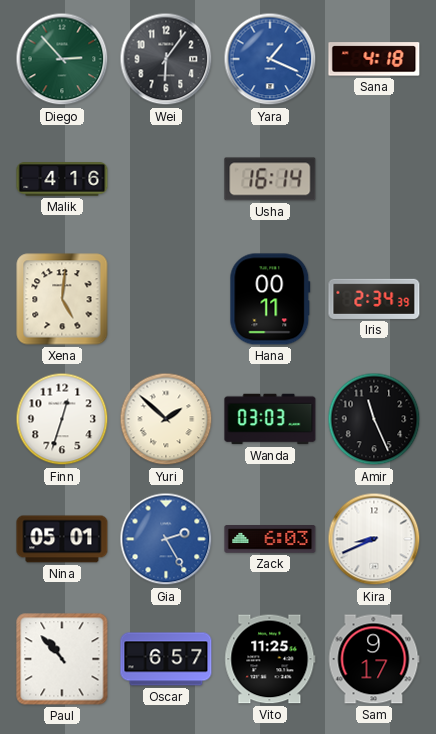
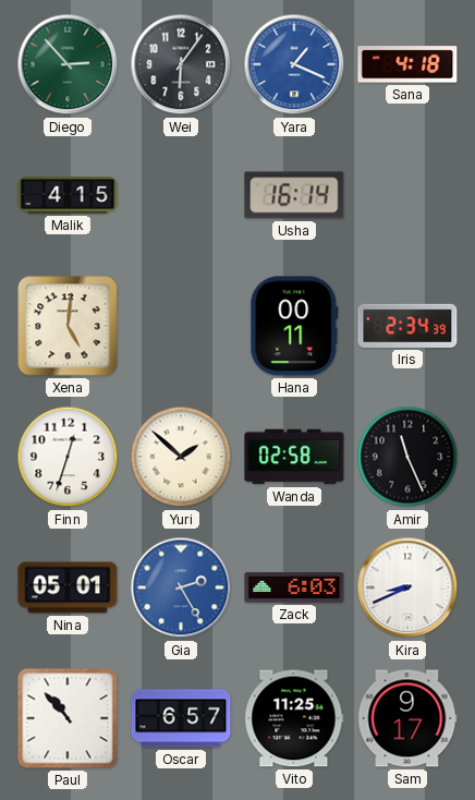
Malik: 4:16 -> 4:15
Wanda: 03:03 -> 02:58
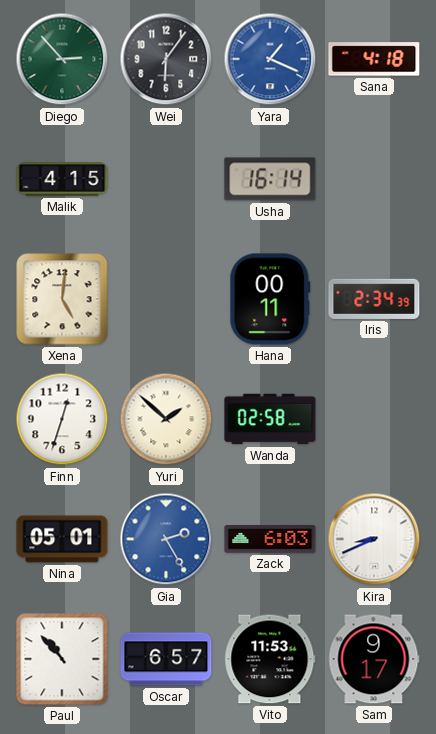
Amir: 11:26 -> none
Vito: 11:25 -> 11:53
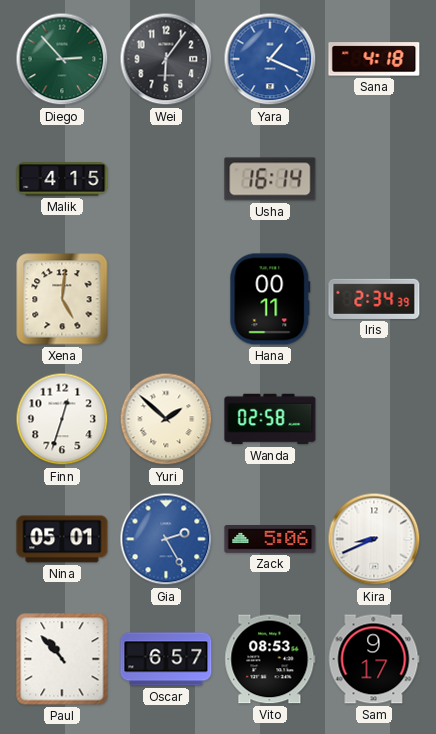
Zack: 6:03 -> 5:06
Vito: 11:53 -> 08:53
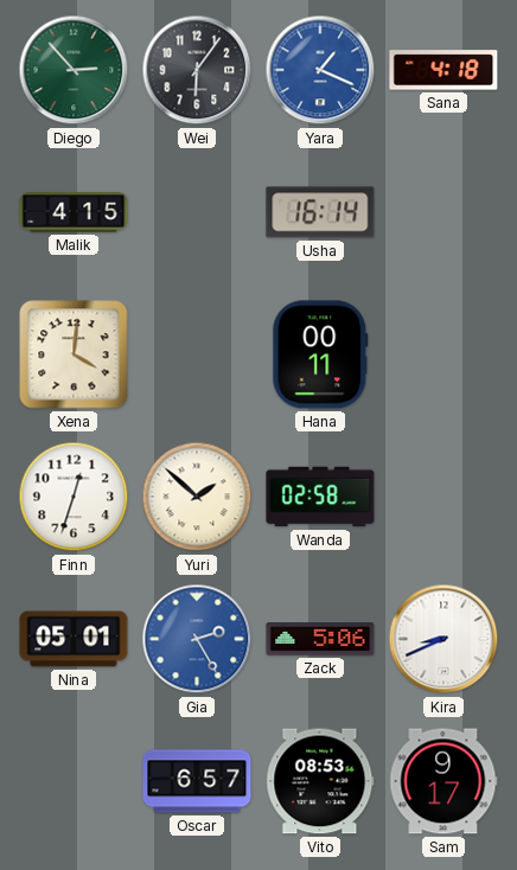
Xena: 5:01 -> 4:01
Iris: 2:34 -> none
Paul: 10:53 -> none
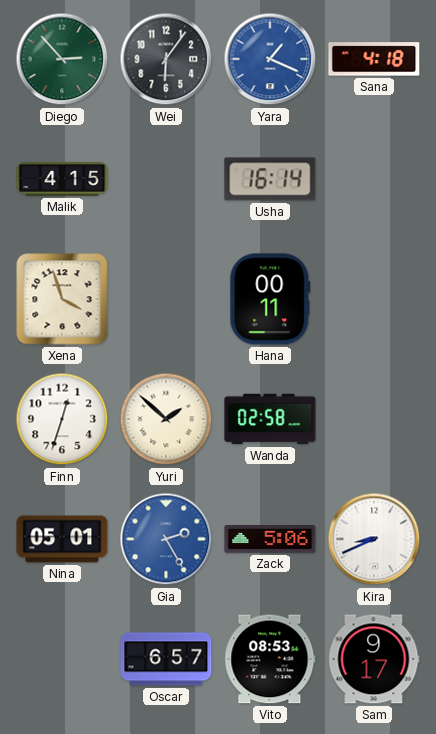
Xena: 4:01 -> 3:57
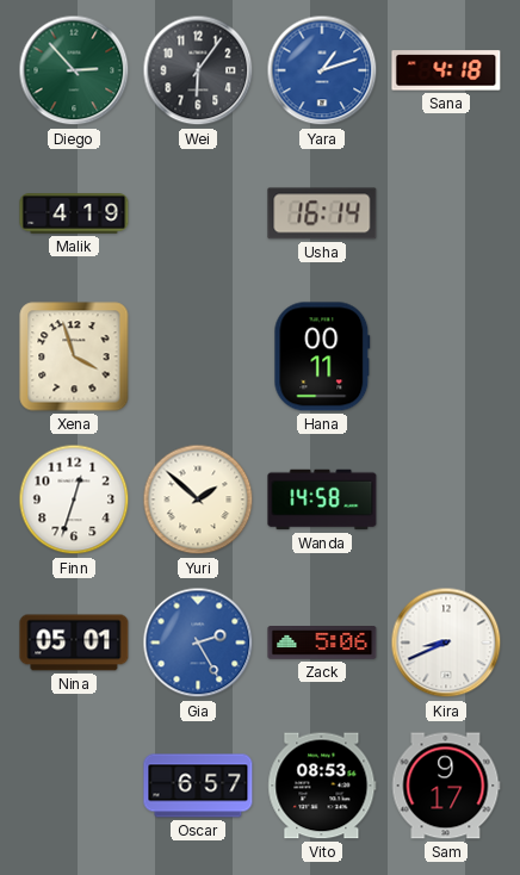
Yara: 1:19 -> 1:12
Malik: 4:15 -> 4:19
Wanda: 02:58 -> 14:58
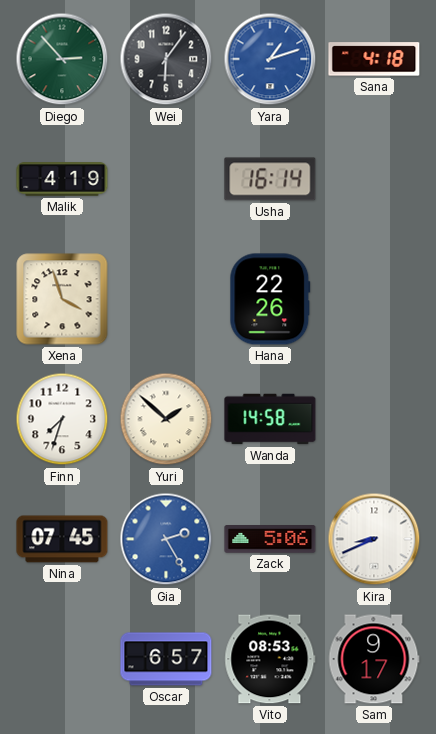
Hana: 00:11 -> 22:26
Finn: 12:33 -> 7:33
Nina: 05:01 -> 07:45
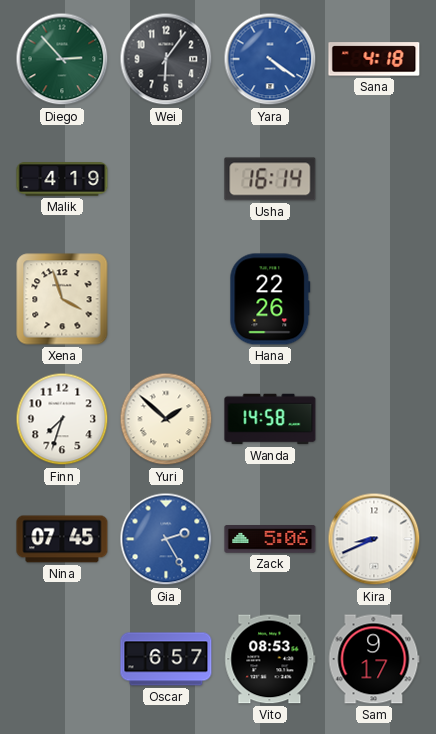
Yara: 1:12 -> 4:21
